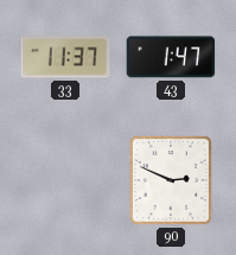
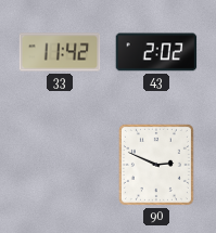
33: 11:37 -> 11:42
43: 1:47 -> 2:02
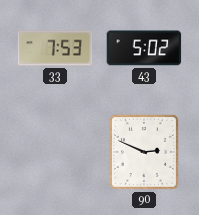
33: 11:42 -> 7:53
43: 2:02 -> 5:02
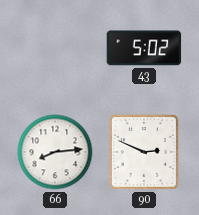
33: 7:53 -> none
66: none -> 8:14
